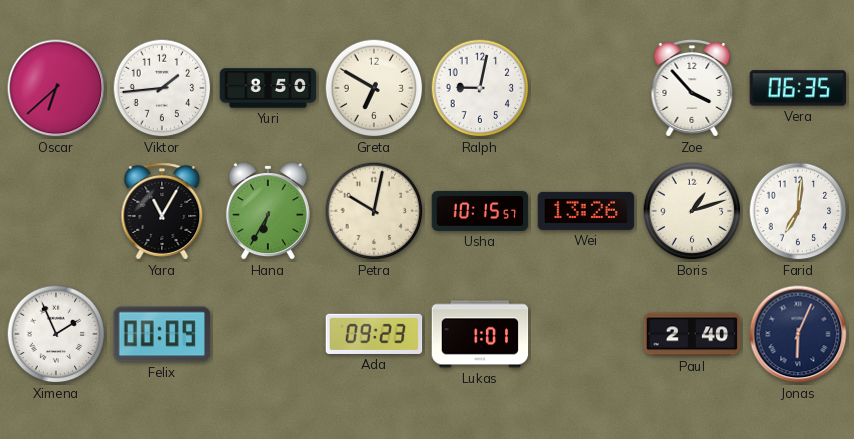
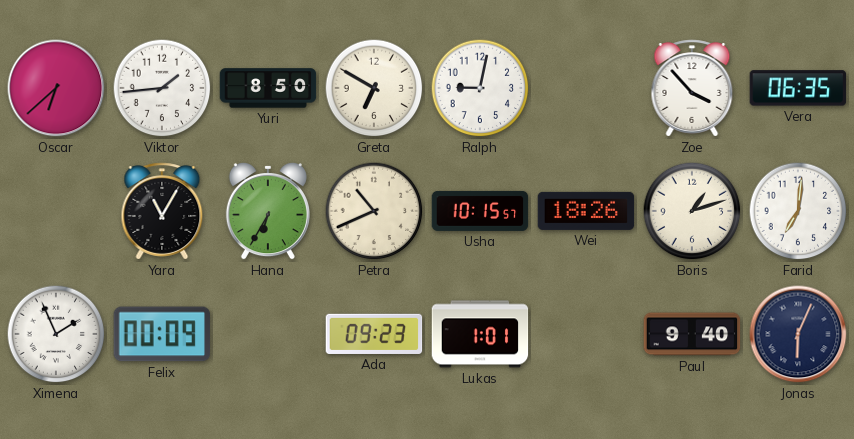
Petra: 10:02 -> 10:41
Wei: 13:26 -> 18:26
Paul: 2:40 -> 9:40
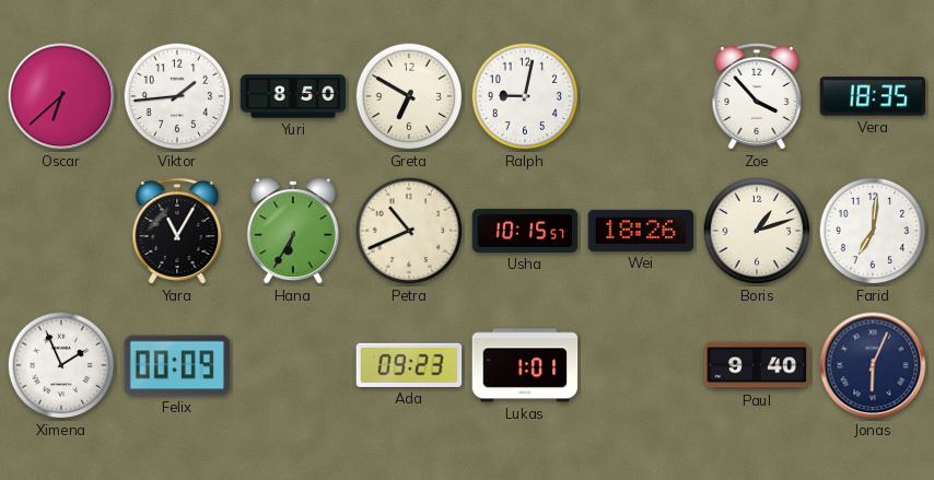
Vera: 06:35 -> 18:35
